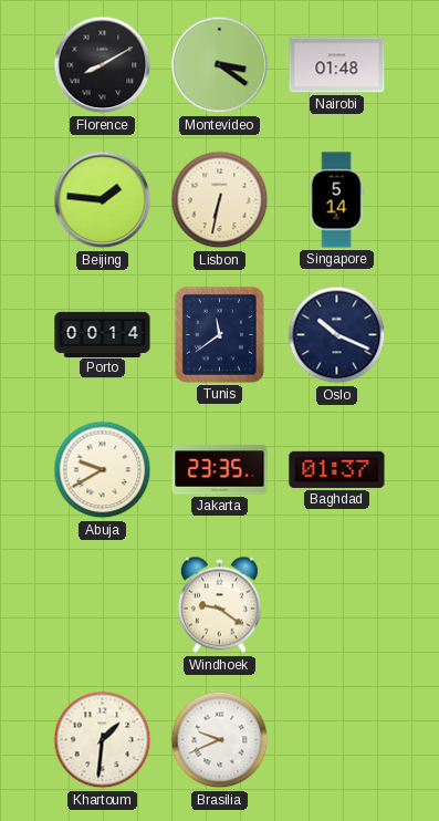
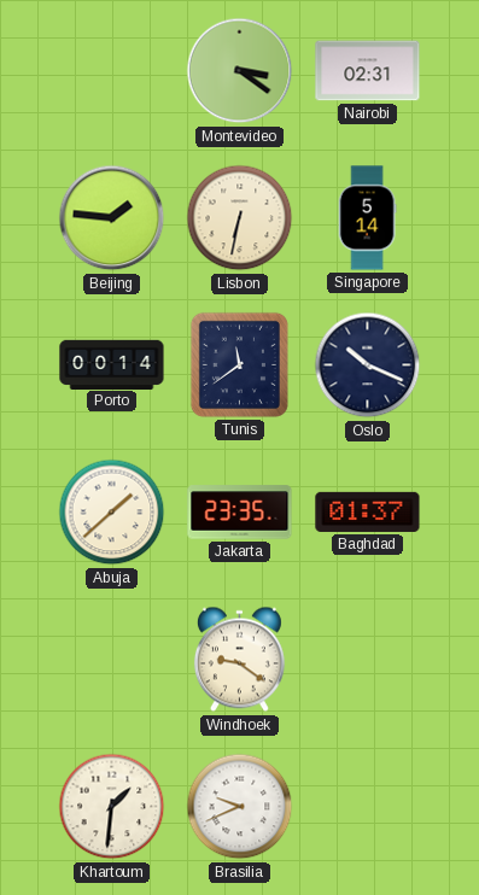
Florence: 8:10 -> none
Nairobi: 01:48 -> 02:31
Abuja: 9:40 -> 1:38
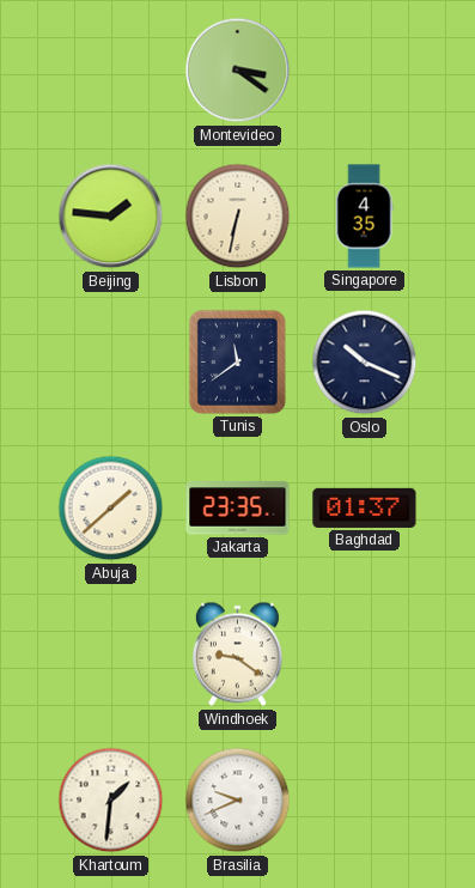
Nairobi: 02:31 -> none
Singapore: 5:14 -> 4:35
Porto: 00:14 -> none
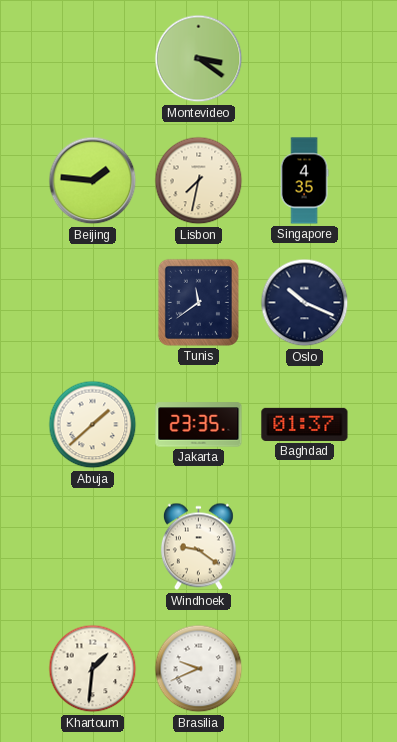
Lisbon: 6:32 -> 7:32
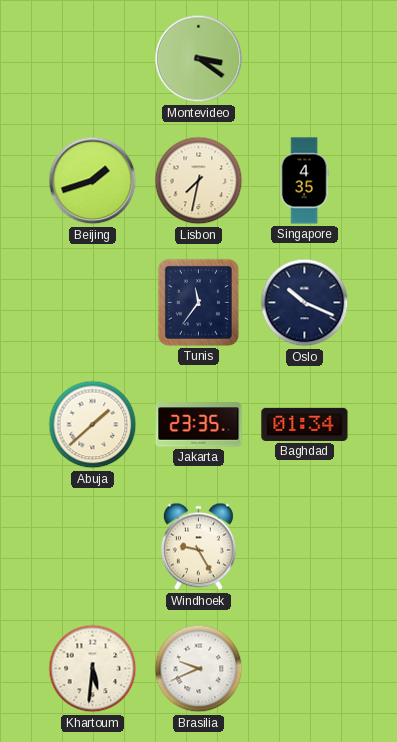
Beijing: 1:46 -> 1:42
Tunis: 11:39 -> 11:36
Baghdad: 01:37 -> 01:34
Windhoek: 9:21 -> 9:25
Khartoum: 1:31 -> 5:31
